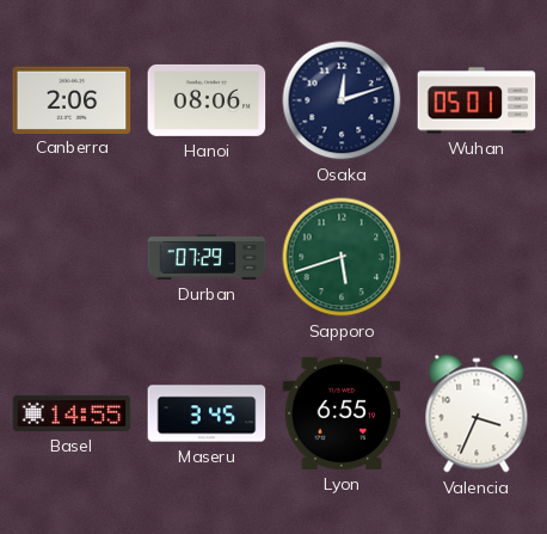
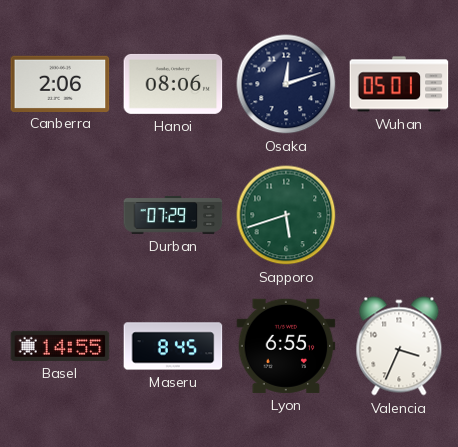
Maseru: 3:45 -> 8:45
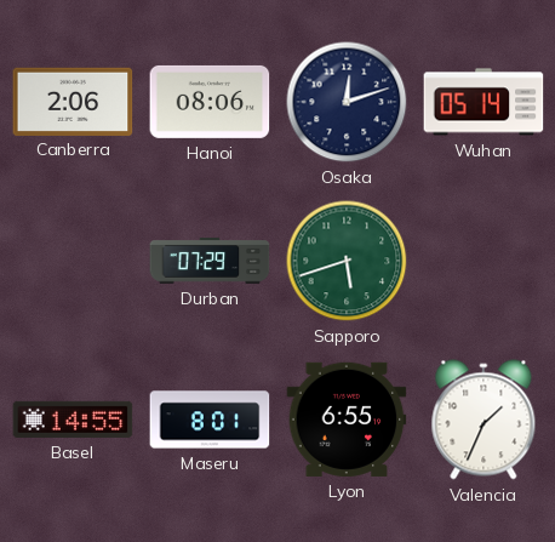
Wuhan: 05:01 -> 05:14
Maseru: 8:45 -> 8:01
Valencia: 3:34 -> 1:34
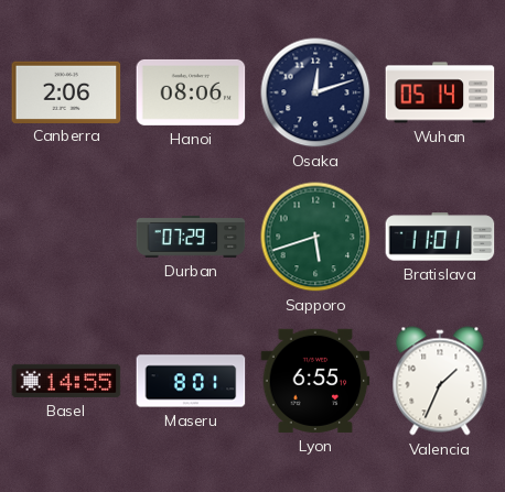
Bratislava: none -> 11:01
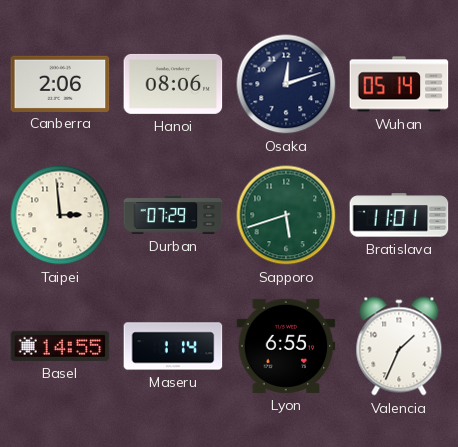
Taipei: none -> 2:59
Maseru: 8:01 -> 1:14
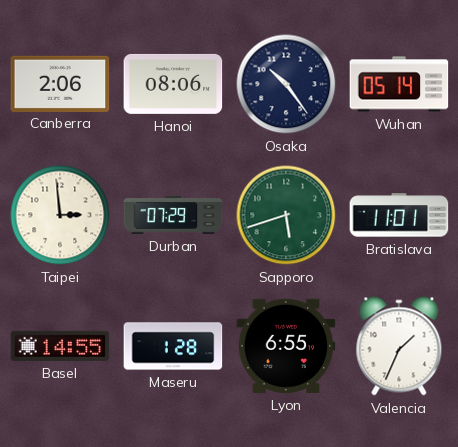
Osaka: 12:12 -> 10:24
Maseru: 1:14 -> 1:28
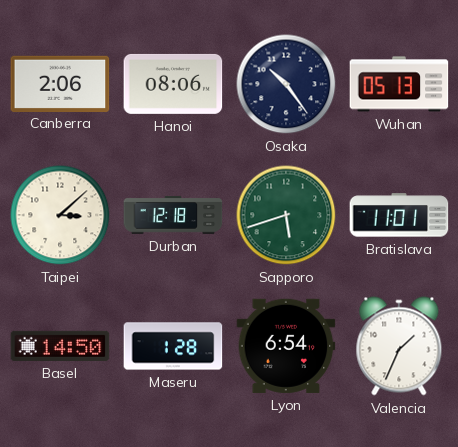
Wuhan: 05:14 -> 05:13
Taipei: 2:59 -> 3:08
Durban: 07:29 -> 12:18
Basel: 14:55 -> 14:50
Lyon: 6:55 -> 6:54
